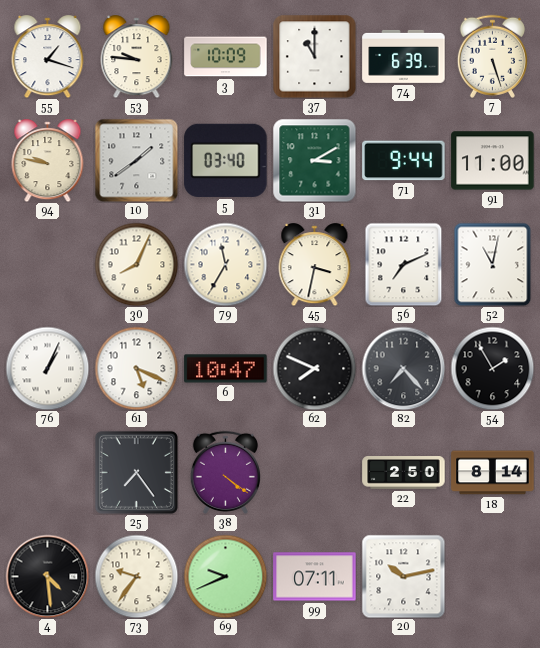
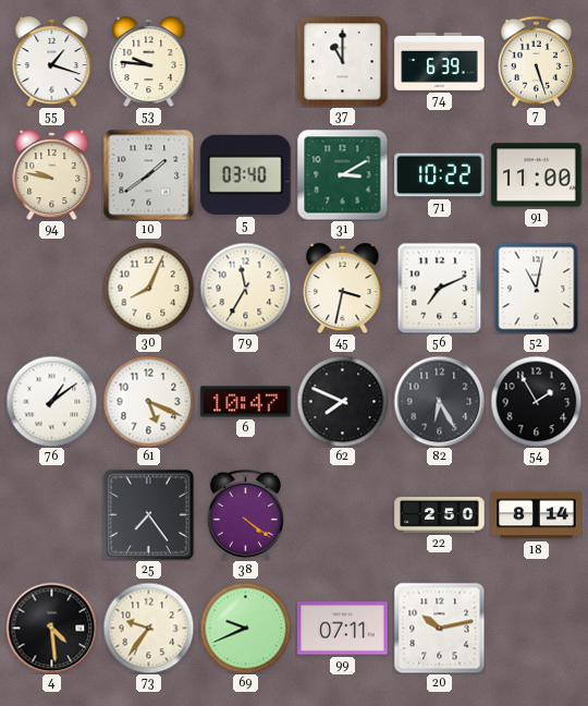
3: 10:09 -> none
71: 9:44 -> 10:22
76: 1:04 -> 1:09
82: 7:23 -> 6:25
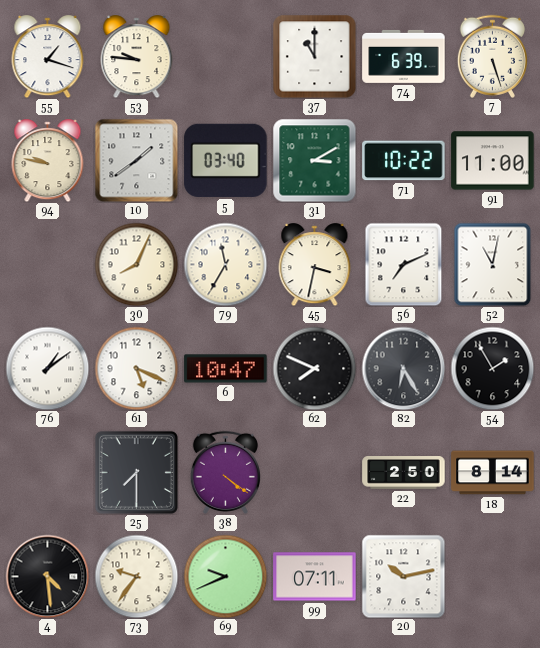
25: 7:24 -> 7:30
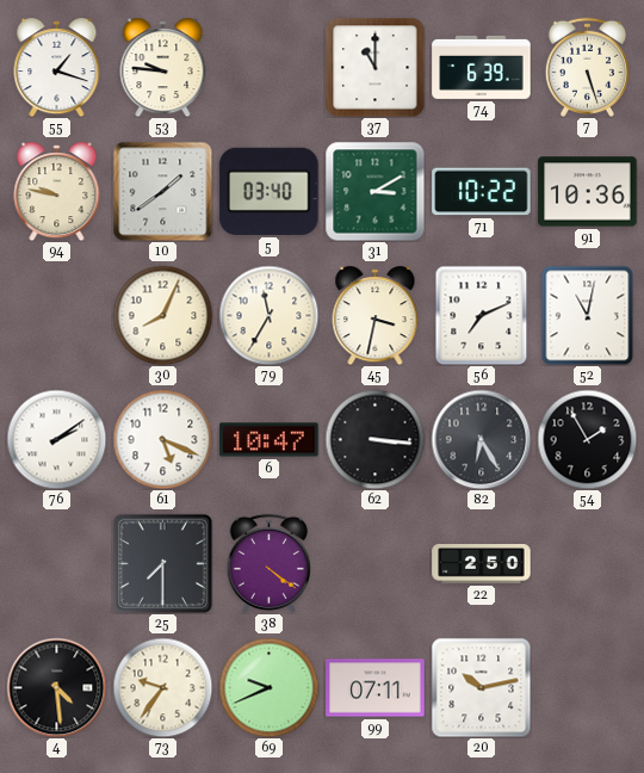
91: 11:00 -> 10:36
76: 1:09 -> 2:09
62: 7:49 -> 3:16
18: 8:14 -> none
